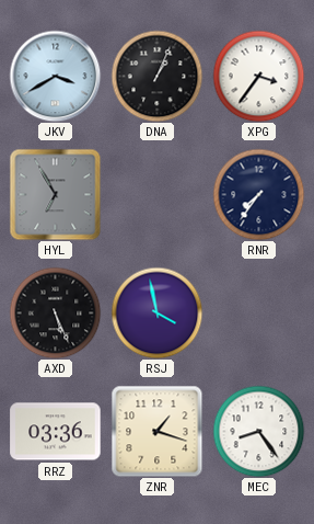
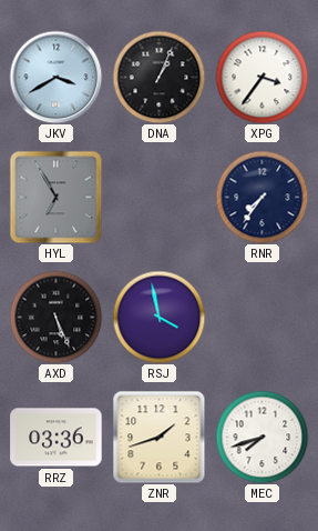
ZNR: 1:18 -> 1:42
MEC: 8:24 -> 7:42
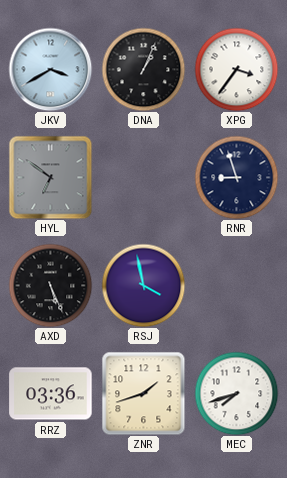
HYL: 6:55 -> 6:51
RNR: 7:36 -> 8:57
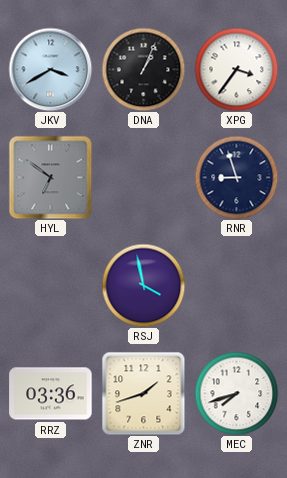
AXD: 5:26 -> none
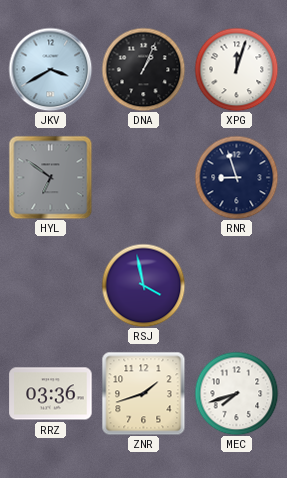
XPG: 3:36 -> 12:03
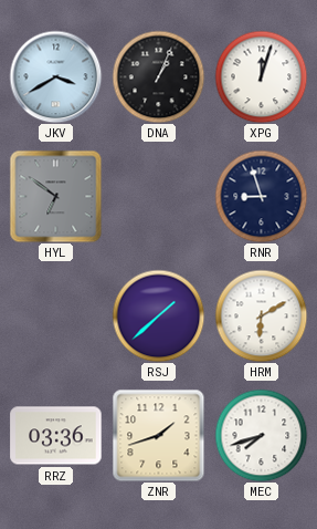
RSJ: 3:58 -> 1:38
HRM: none -> 6:10
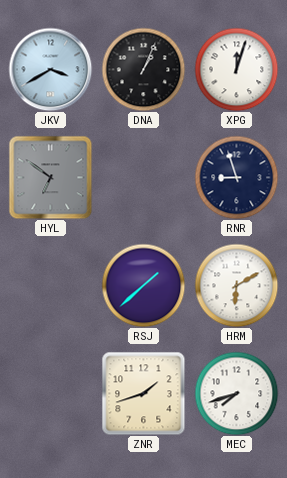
RRZ: 03:36 -> none
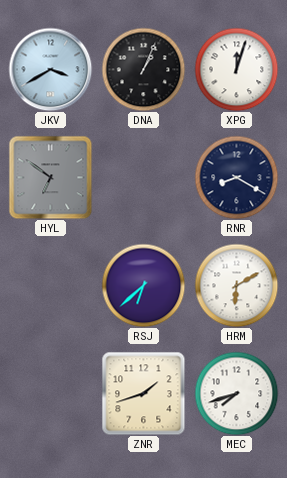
RNR: 8:57 -> 8:20
RSJ: 1:38 -> 6:38
